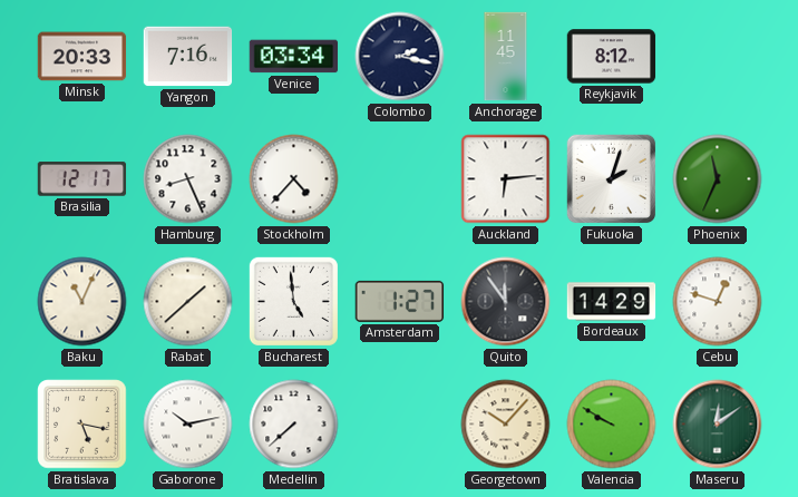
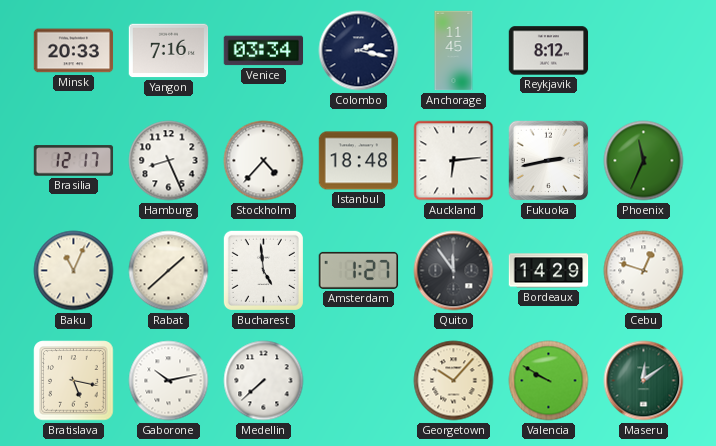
Istanbul: none -> 18:48
Fukuoka: 2:03 -> 2:43
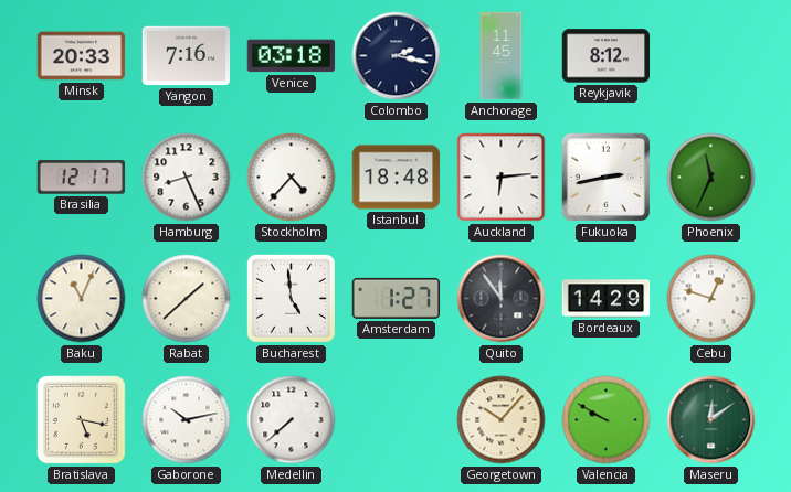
Venice: 03:34 -> 03:18
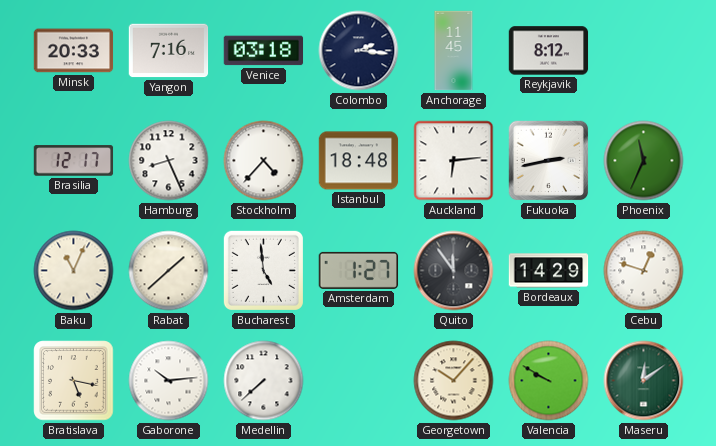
Colombo: 2:17 -> 2:16
Gaborone: 10:13 -> 10:14
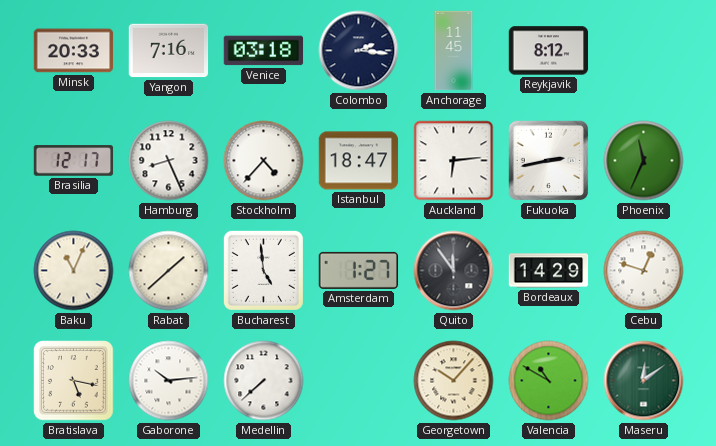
Istanbul: 18:48 -> 18:47
Valencia: 9:50 -> 10:50
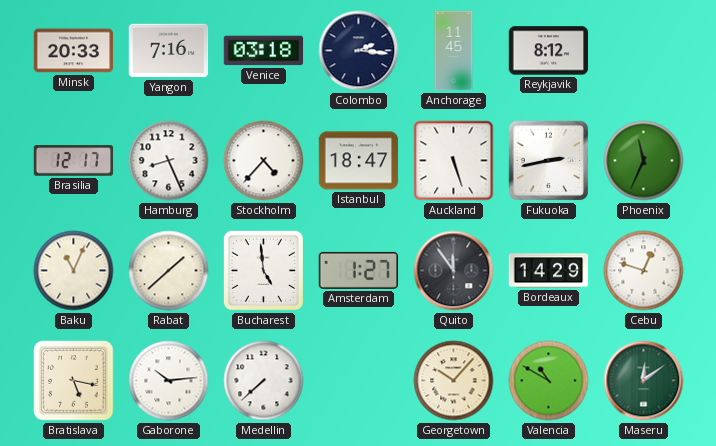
Auckland: 6:14 -> 5:27
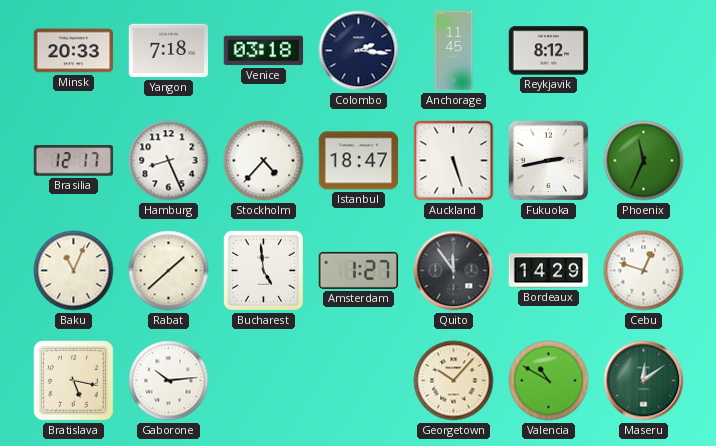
Yangon: 7:16 -> 7:18
Medellin: 7:38 -> none
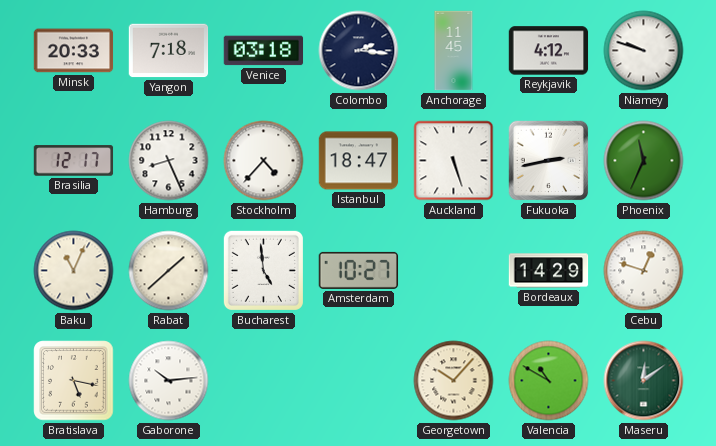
Reykjavik: 8:12 -> 4:12
Niamey: none -> 9:48
Amsterdam: 1:27 -> 10:27
Quito: 11:54 -> none
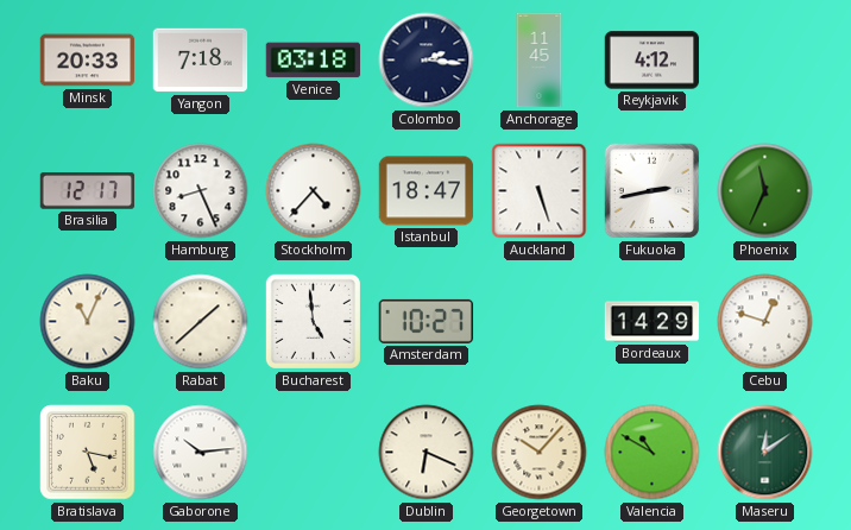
Niamey: 9:48 -> none
Dublin: none -> 6:19
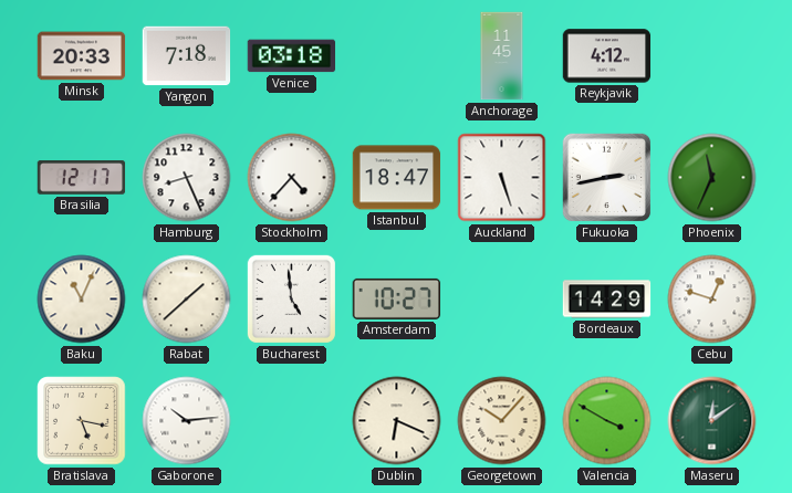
Colombo: 2:16 -> none
Valencia: 10:50 -> 3:50
